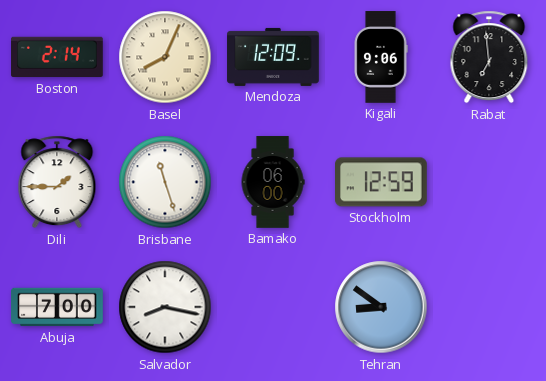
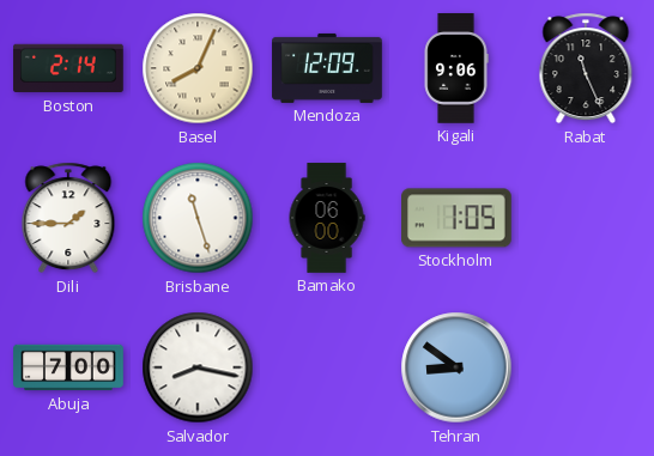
Rabat: 6:59 -> 11:26
Stockholm: 12:59 -> 1:05
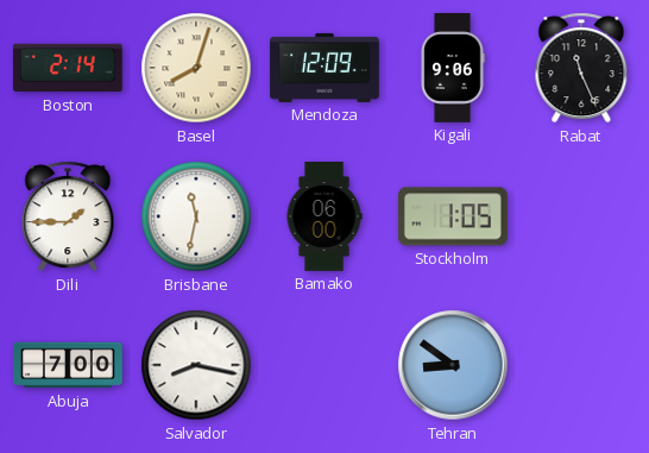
Basel: 8:04 -> 8:03
Brisbane: 11:27 -> 11:32
